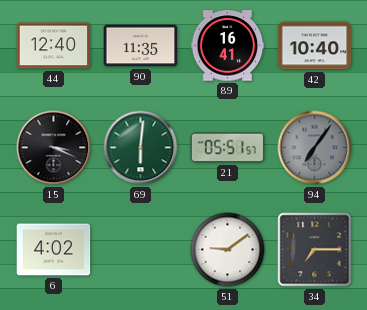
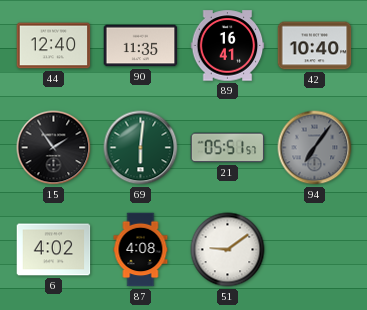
15: 3:19 -> 1:54
87: none -> 4:08
34: 7:15 -> none
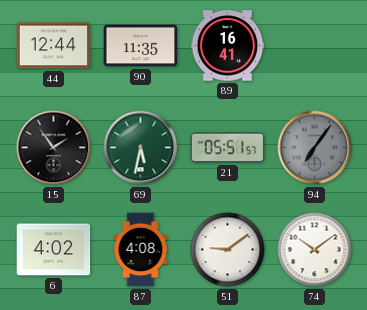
44: 12:40 -> 12:44
42: 10:40 -> none
69: 6:01 -> 5:32
74: none -> 10:09
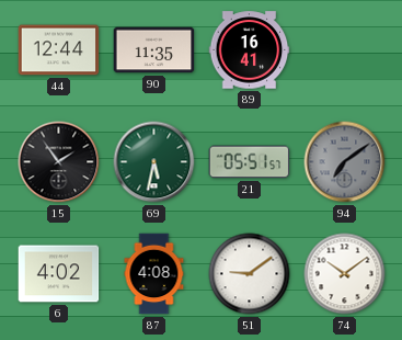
94: 7:06 -> 7:09
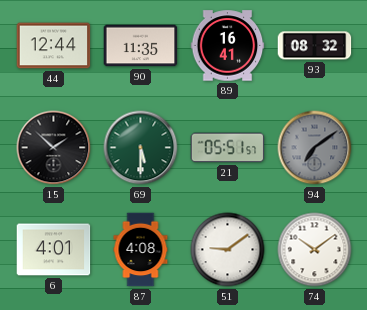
93: none -> 08:32
15: 1:54 -> 1:52
69: 5:32 -> 5:30
6: 4:02 -> 4:01
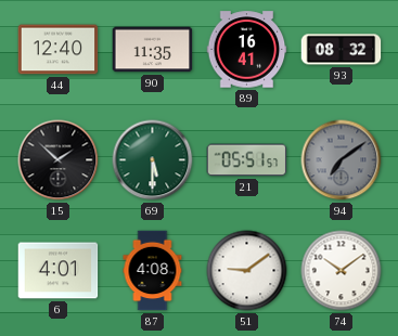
44: 12:44 -> 12:40
